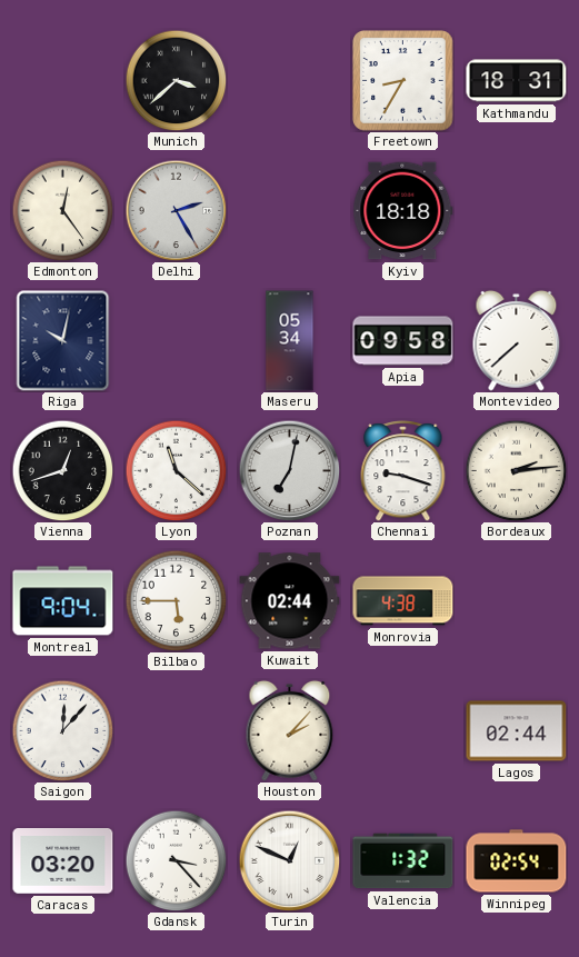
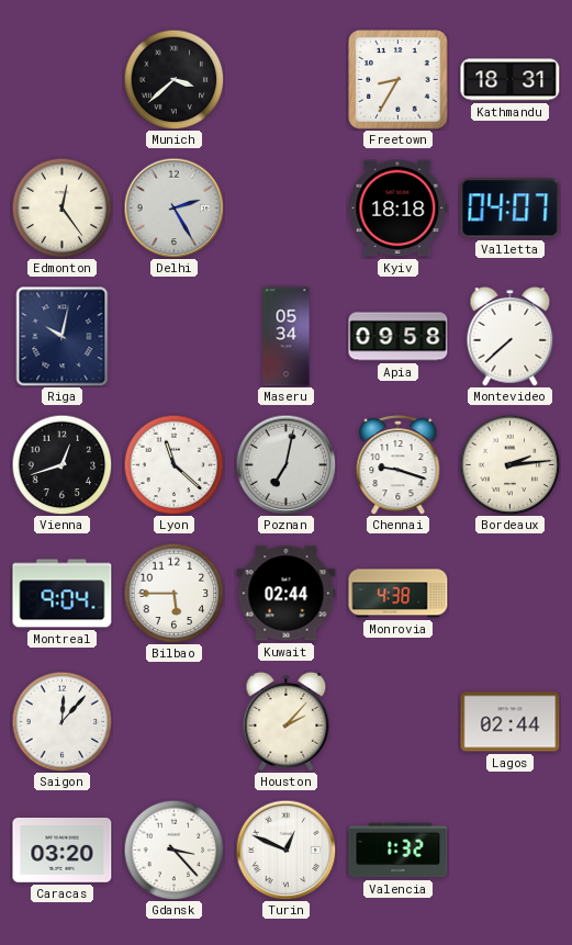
Valletta: none -> 04:07
Winnipeg: 02:54 -> none
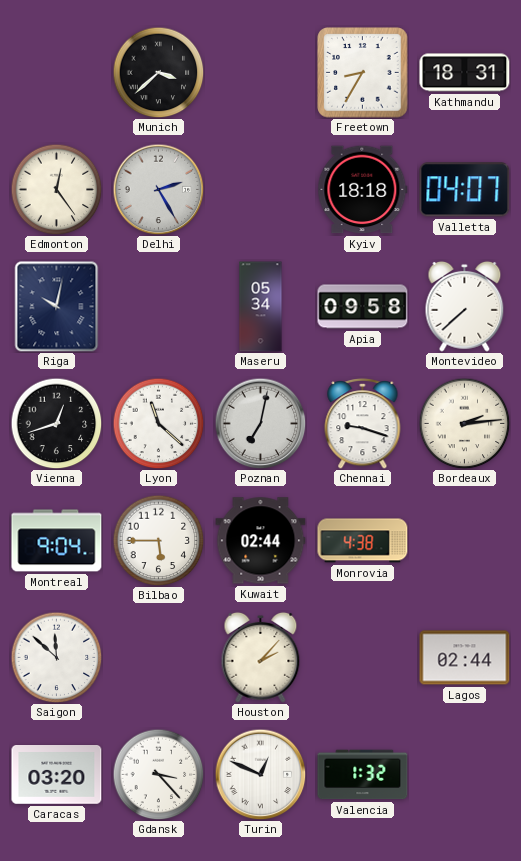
Saigon: 12:07 -> 11:52
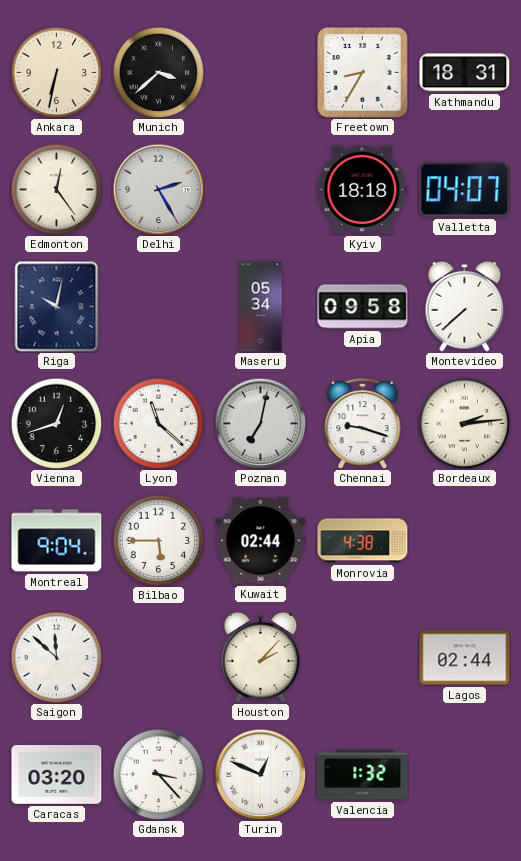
Ankara: none -> 6:32
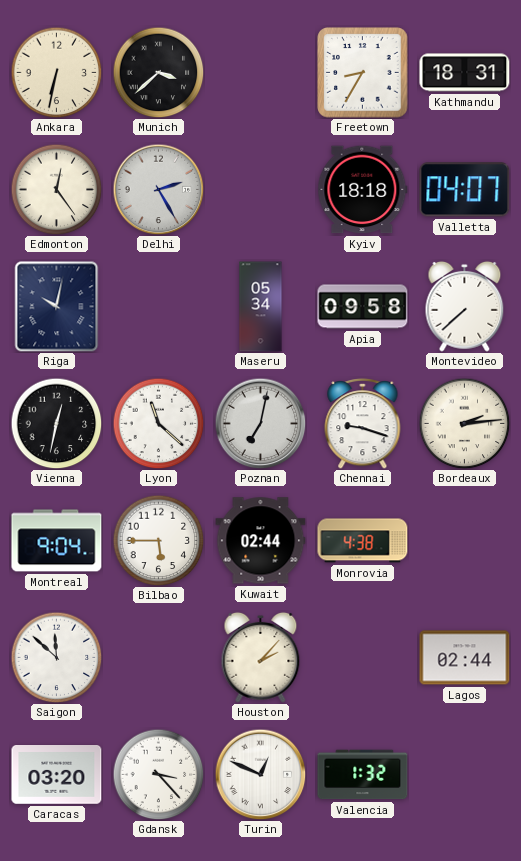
Vienna: 12:42 -> 12:32
